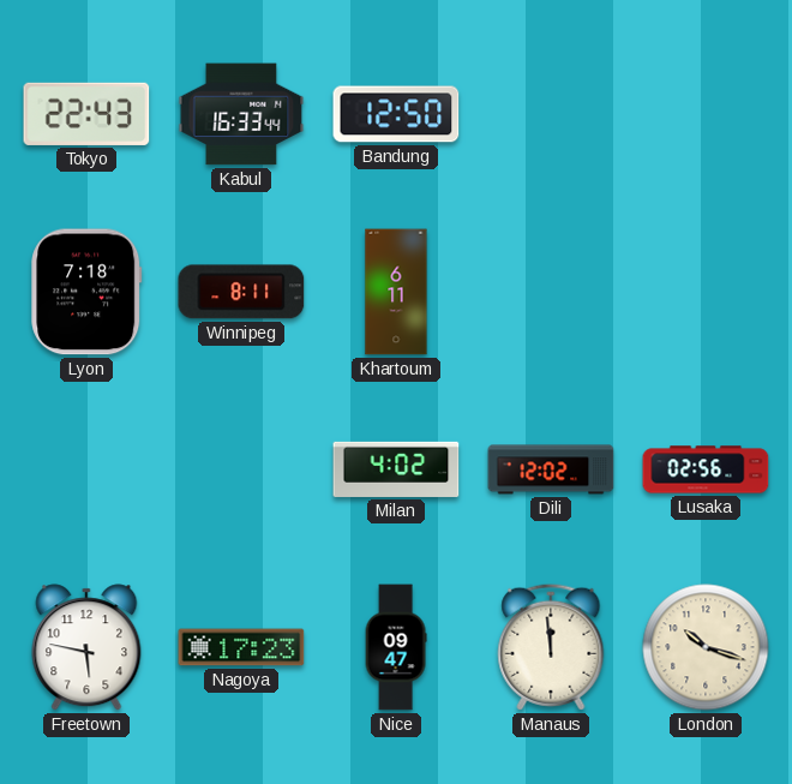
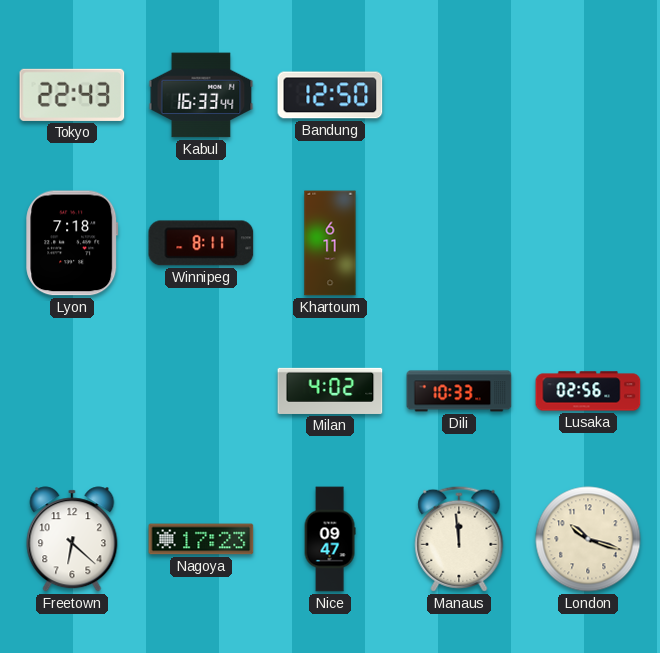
Dili: 12:02 -> 10:33
Freetown: 5:47 -> 6:22
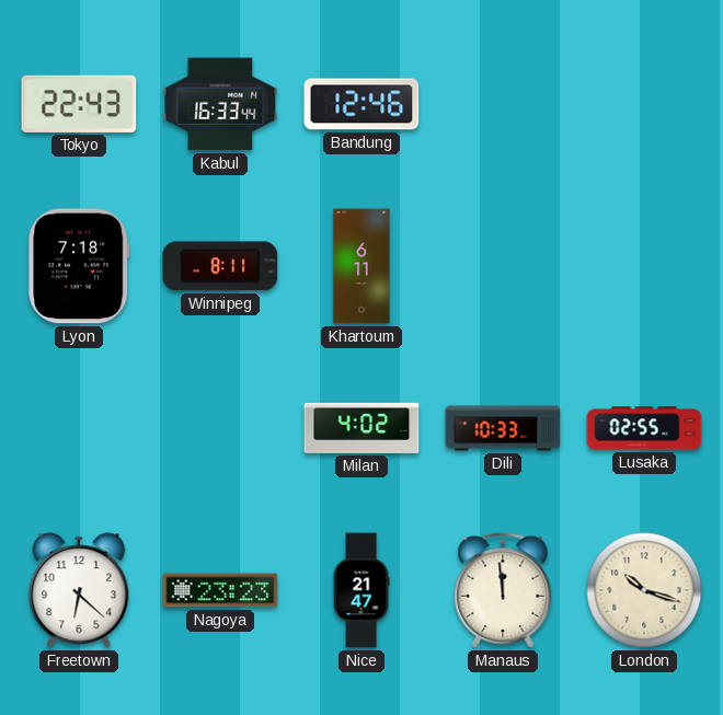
Bandung: 12:50 -> 12:46
Lusaka: 02:56 -> 02:55
Nagoya: 17:23 -> 23:23
Nice: 09:47 -> 21:47
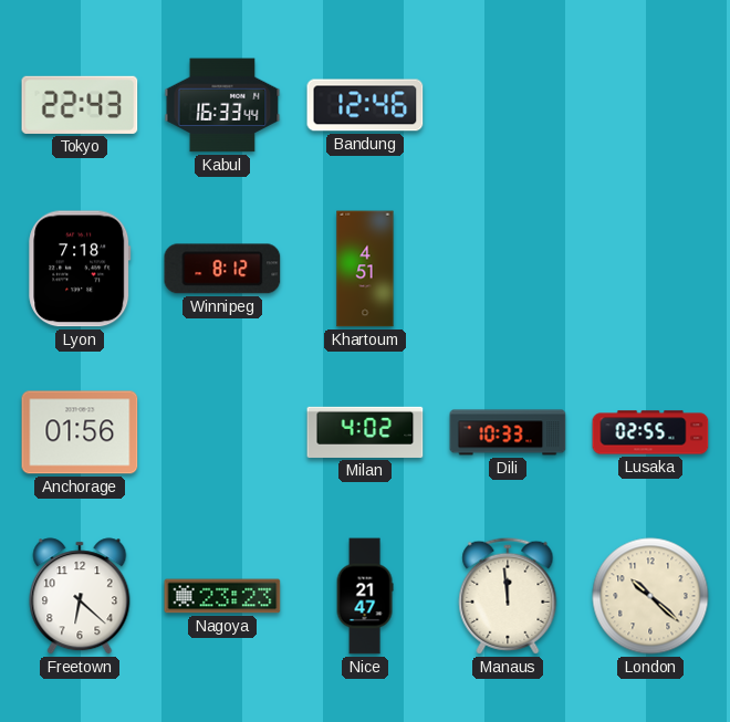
Winnipeg: 8:11 -> 8:12
Khartoum: 6:11 -> 4:51
Anchorage: none -> 01:56
London: 10:18 -> 10:22
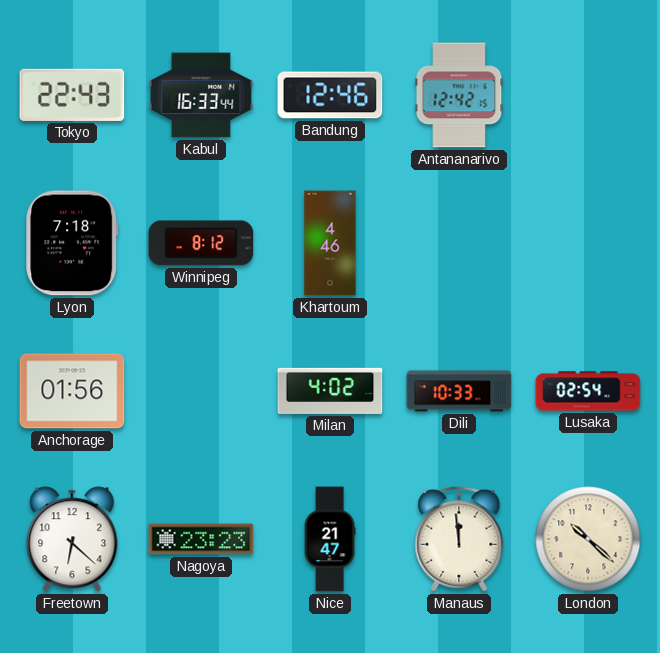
Antananarivo: none -> 12:42
Khartoum: 4:51 -> 4:46
Lusaka: 02:55 -> 02:54
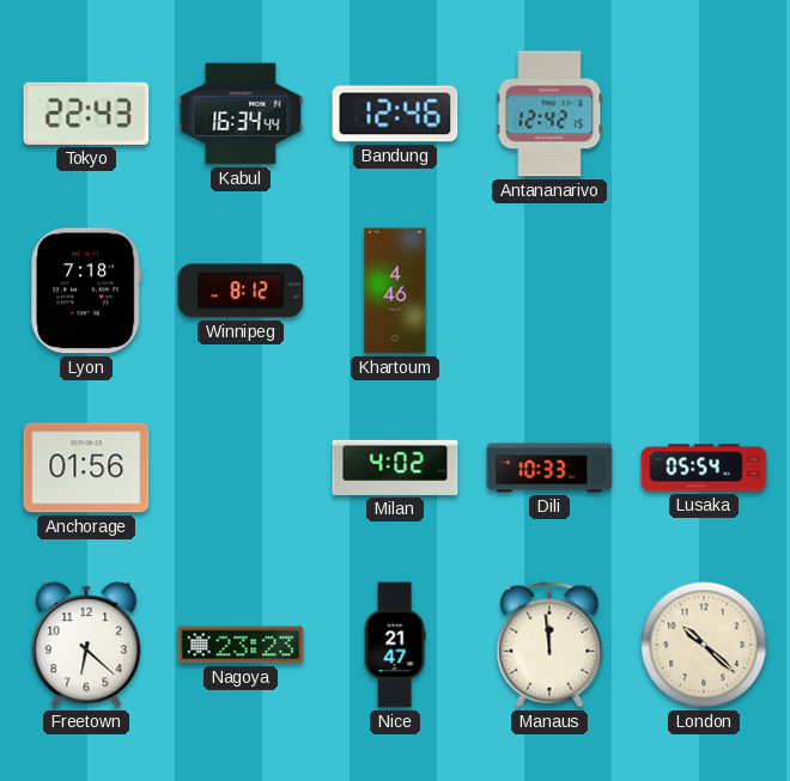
Kabul: 16:33 -> 16:34
Lusaka: 02:54 -> 05:54
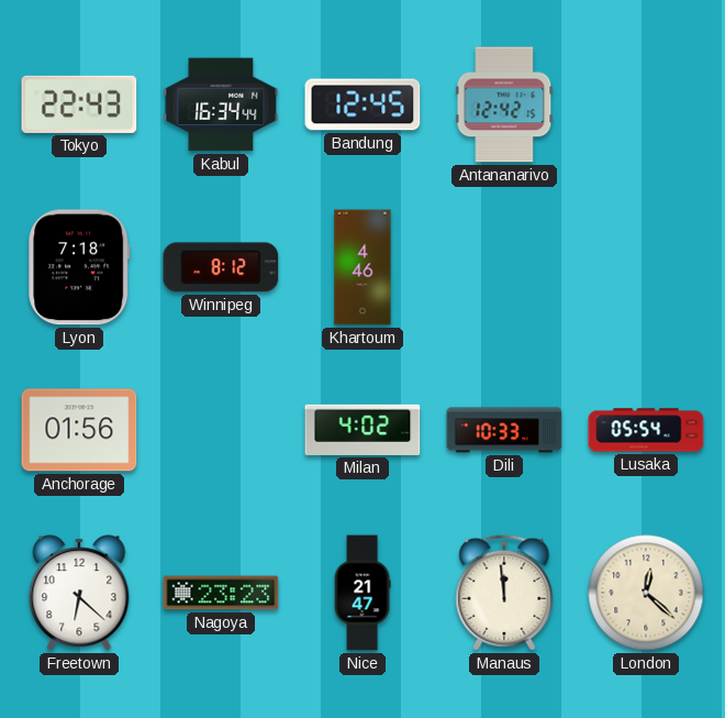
Bandung: 12:46 -> 12:45
London: 10:22 -> 12:22
